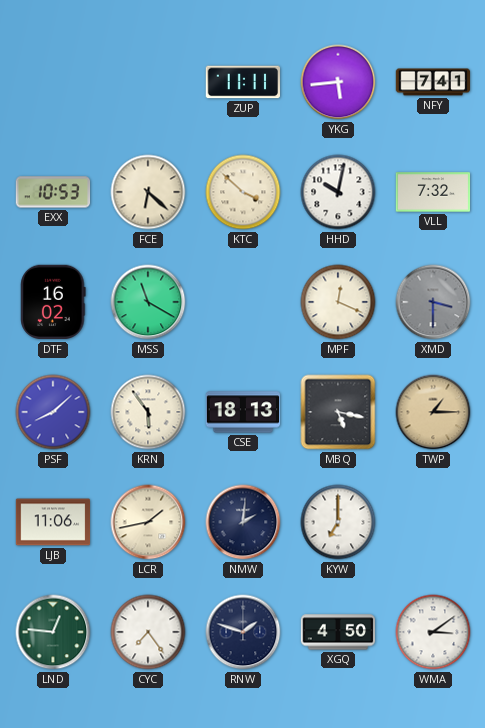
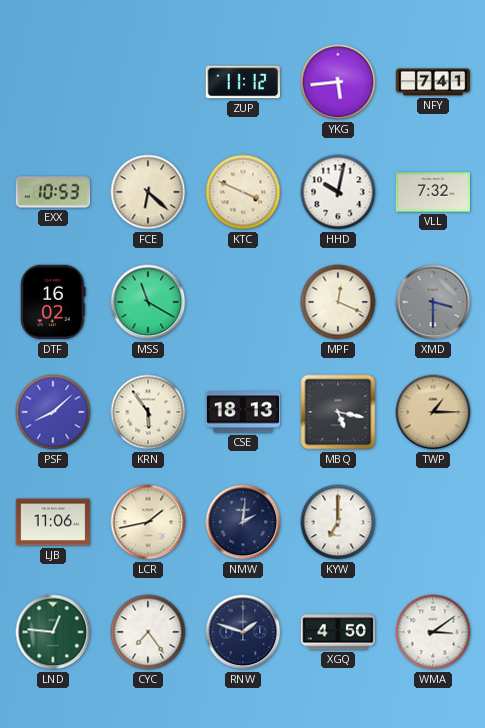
ZUP: 11:11 -> 11:12
KTC: 3:52 -> 3:49
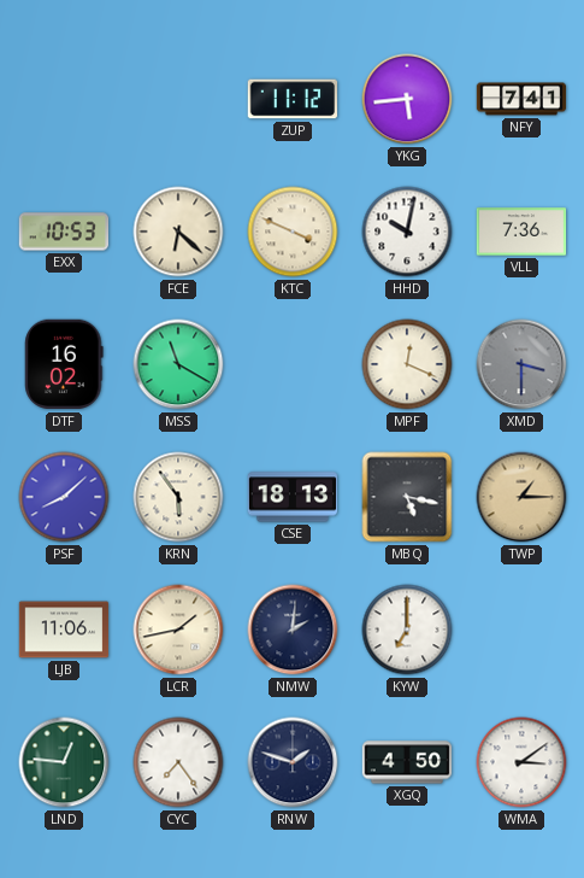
VLL: 7:32 -> 7:36
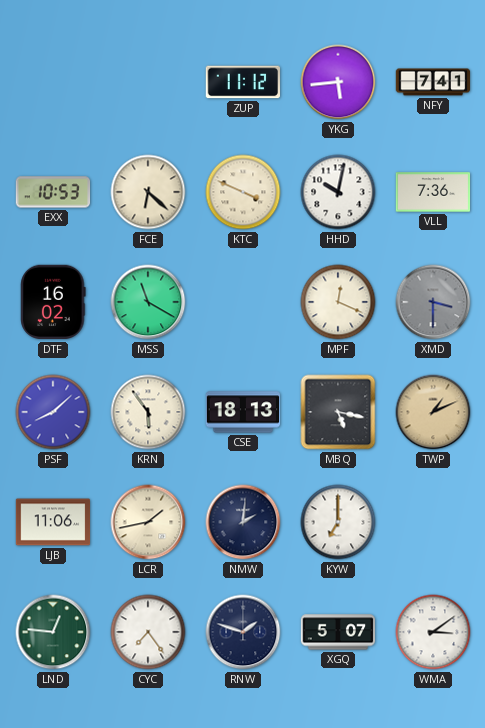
TWP: 1:15 -> 1:11
XGQ: 4:50 -> 5:07
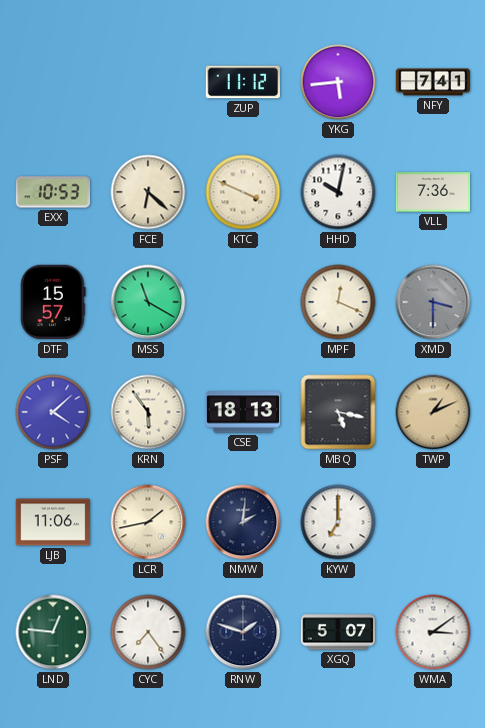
DTF: 16:02 -> 15:57
PSF: 8:08 -> 4:08
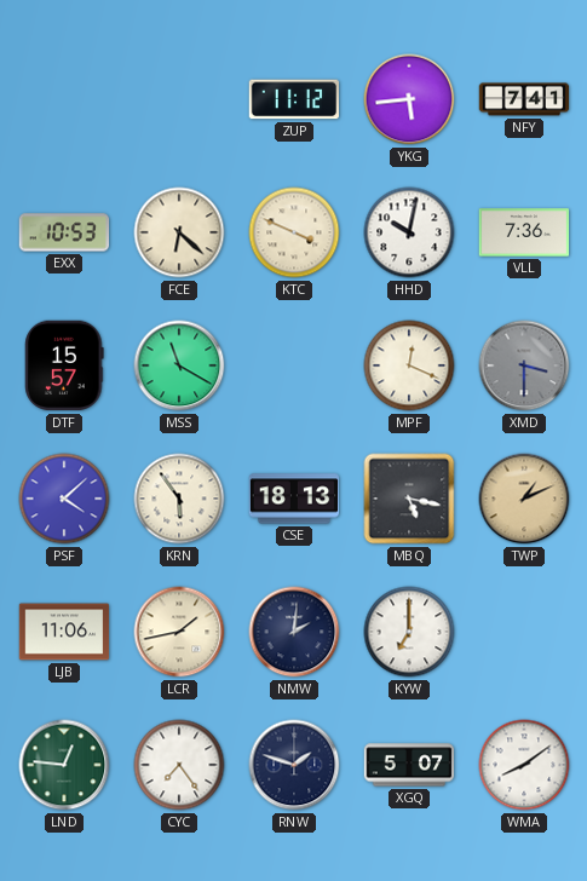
WMA: 3:09 -> 8:09
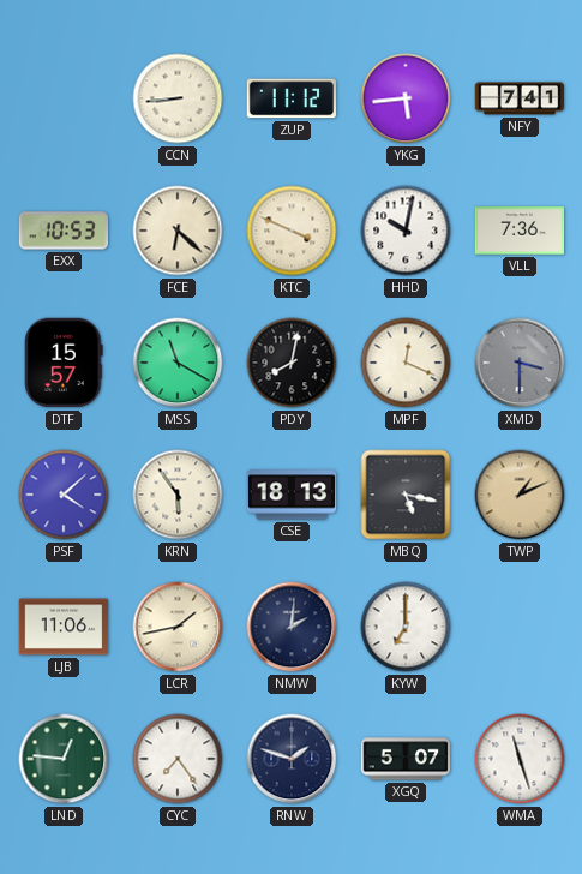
CCN: none -> 8:44
PDY: none -> 8:02
WMA: 8:09 -> 11:27
